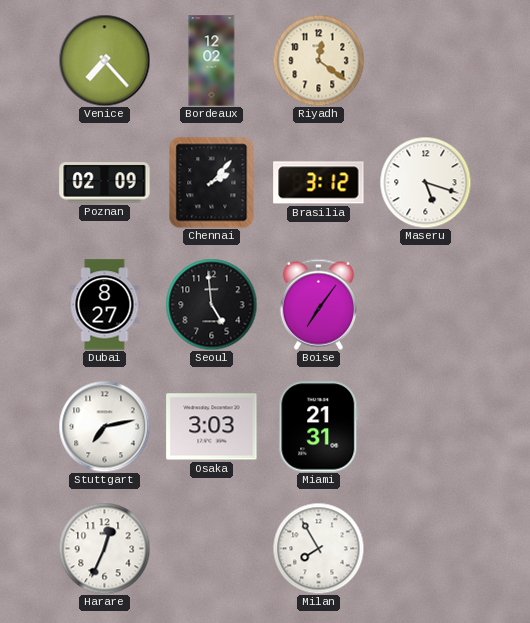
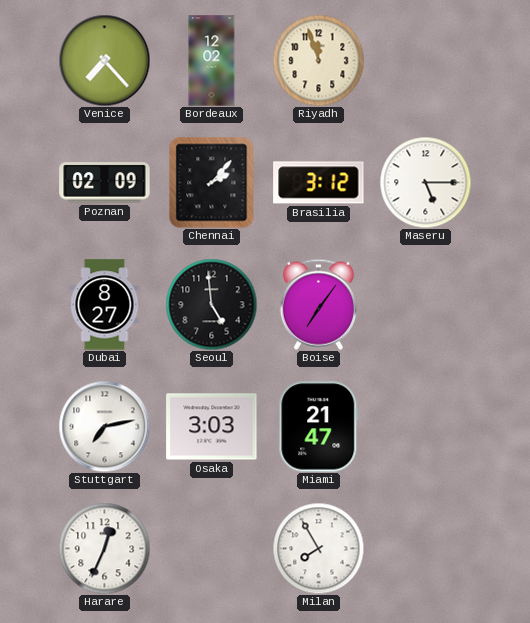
Riyadh: 12:21 -> 11:57
Maseru: 5:18 -> 5:15
Miami: 21:31 -> 21:47
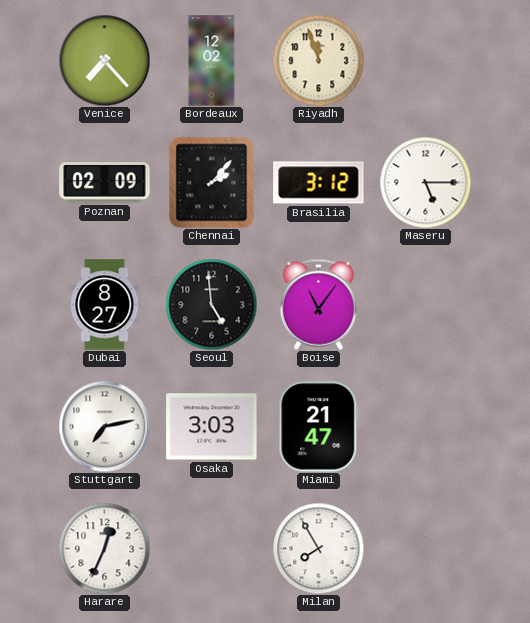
Boise: 7:06 -> 11:06
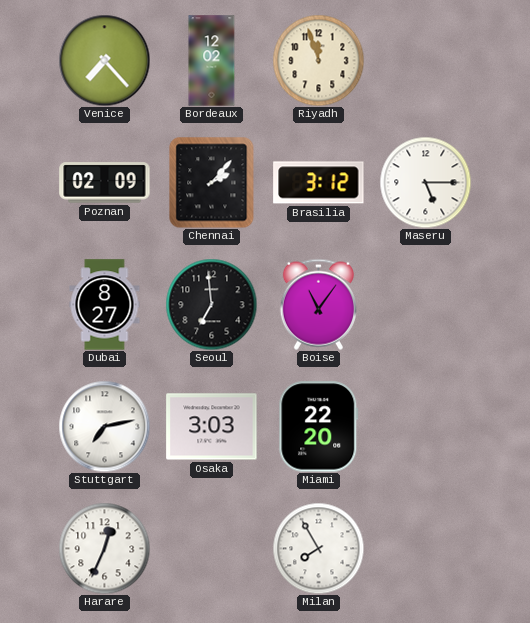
Seoul: 4:59 -> 6:59
Miami: 21:47 -> 22:20
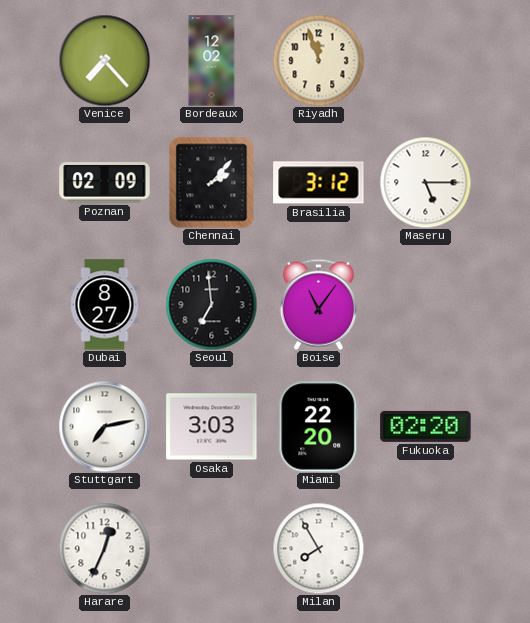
Fukuoka: none -> 02:20
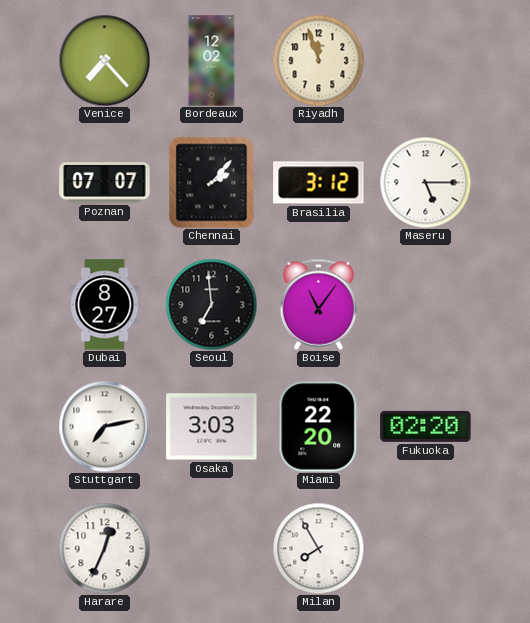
Poznan: 02:09 -> 07:07
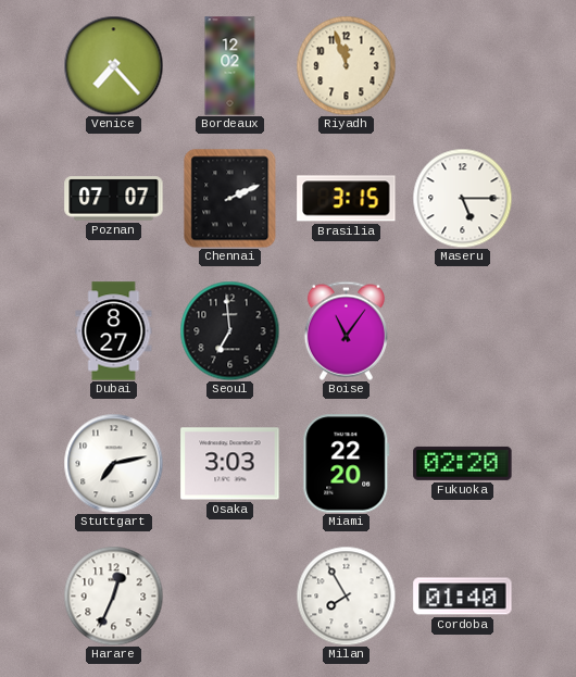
Chennai: 2:07 -> 2:11
Brasilia: 3:12 -> 3:15
Cordoba: none -> 01:40
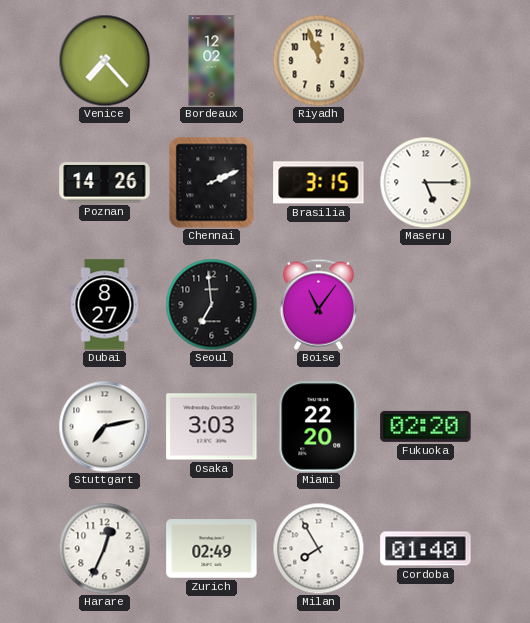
Poznan: 07:07 -> 14:26
Zurich: none -> 02:49
